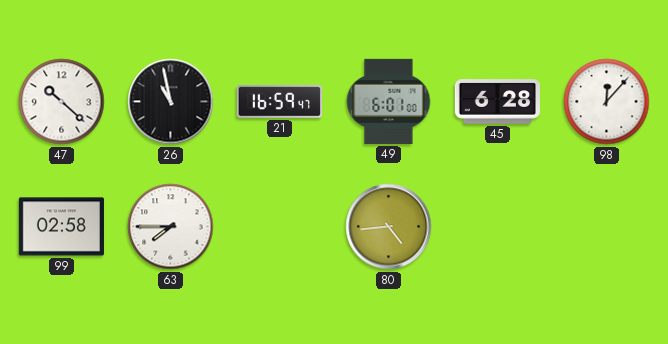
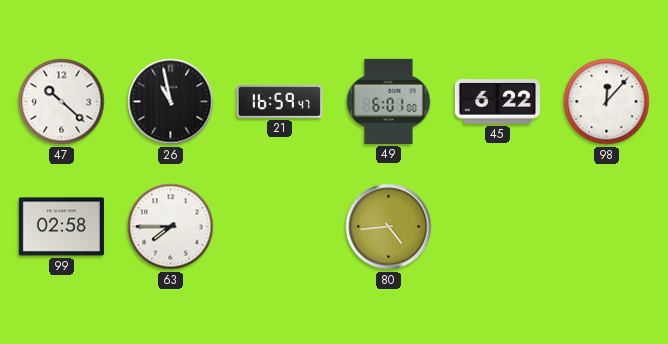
45: 6:28 -> 6:22
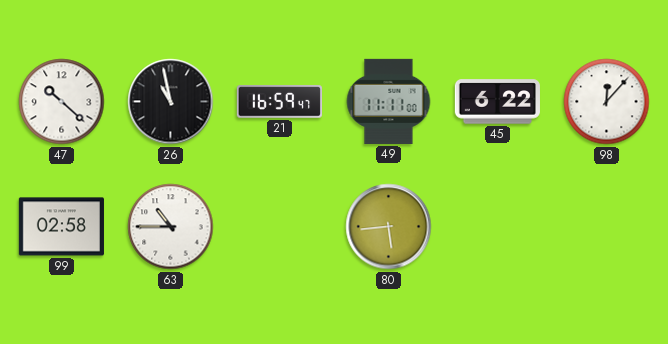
49: 6:01 -> 11:11
63: 7:45 -> 10:45
80: 4:44 -> 5:44
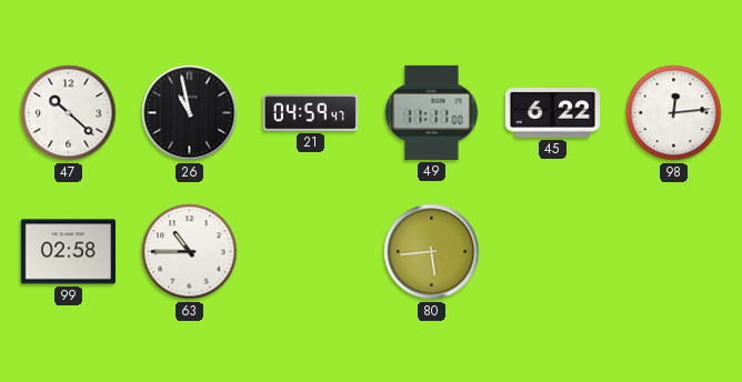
21: 16:59 -> 04:59
98: 12:07 -> 12:14
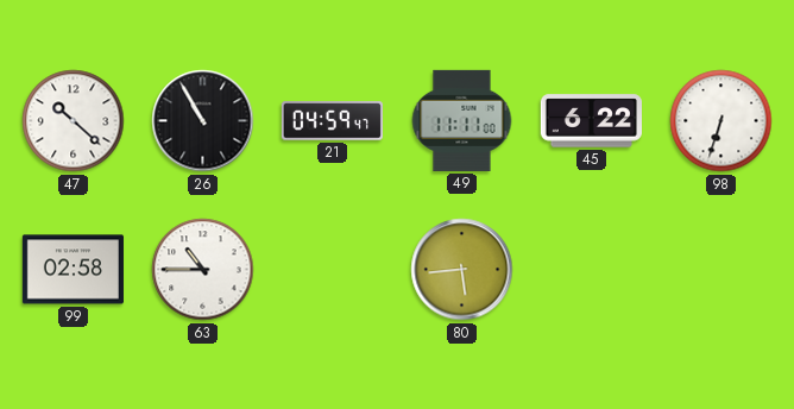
26: 10:58 -> 10:55
98: 12:14 -> 6:33
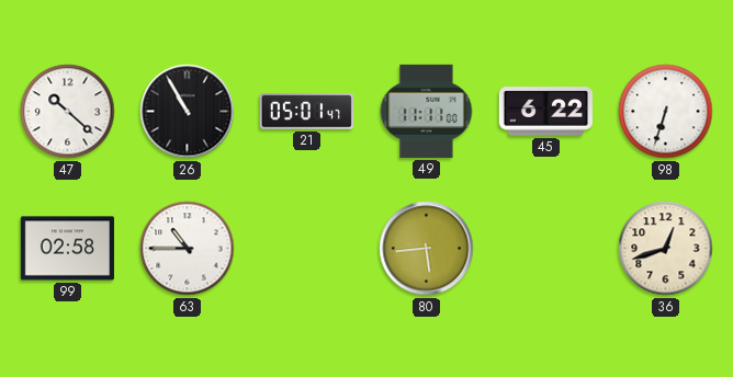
21: 04:59 -> 05:01
36: none -> 12:42
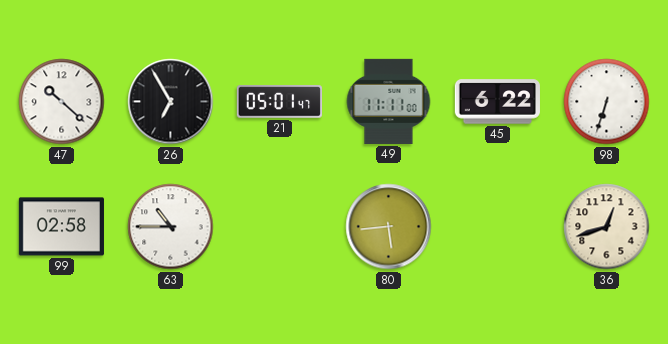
26: 10:55 -> 6:55
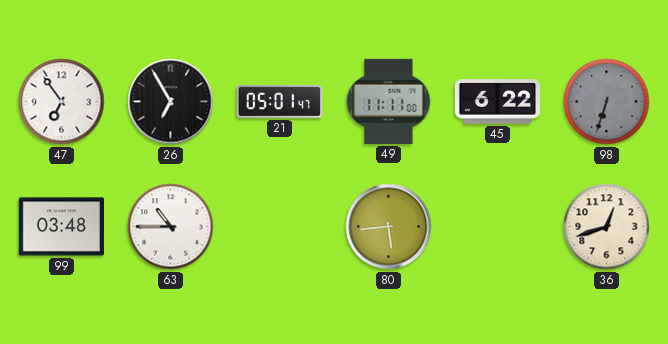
47: 10:22 -> 6:54
98 dial: white -> grey
99: 02:58 -> 03:48
